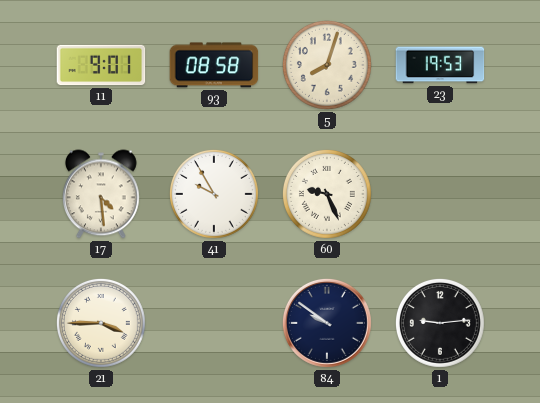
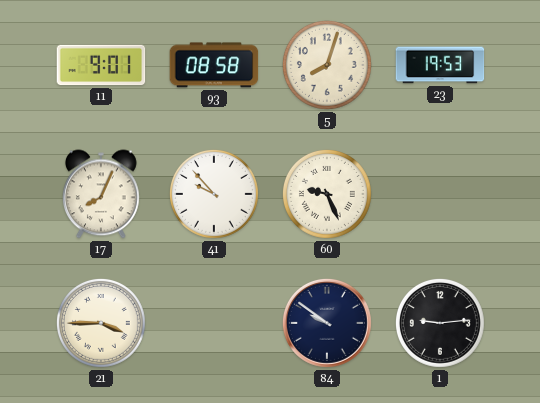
17: 4:29 -> 8:04
41: 9:55 -> 9:53
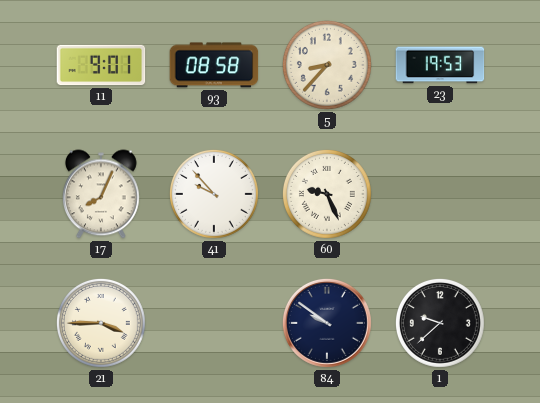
5: 8:03 -> 8:37
1: 9:14 -> 9:38
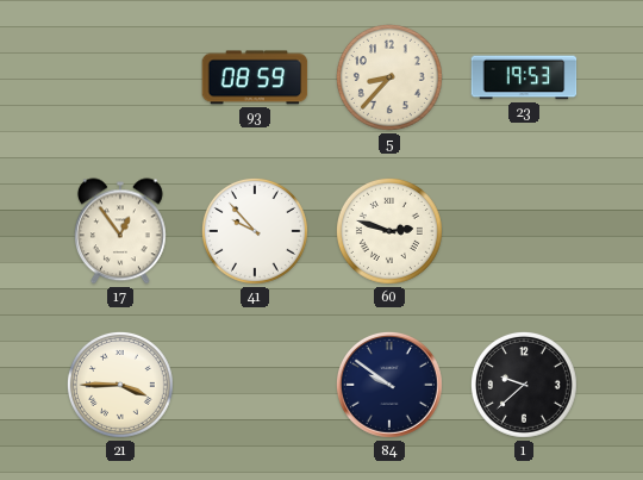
11: 9:01 -> none
93: 08:58 -> 08:59
17: 8:04 -> 12:54
60: 9:26 -> 2:48
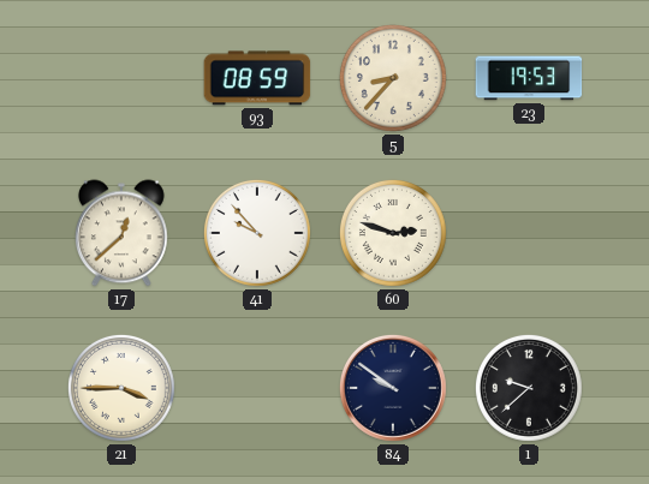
17: 12:54 -> 12:38
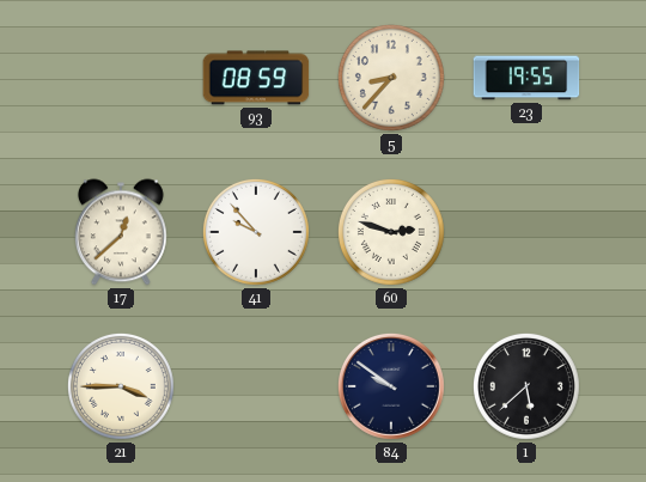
23: 19:53 -> 19:55
1: 9:38 -> 5:38
